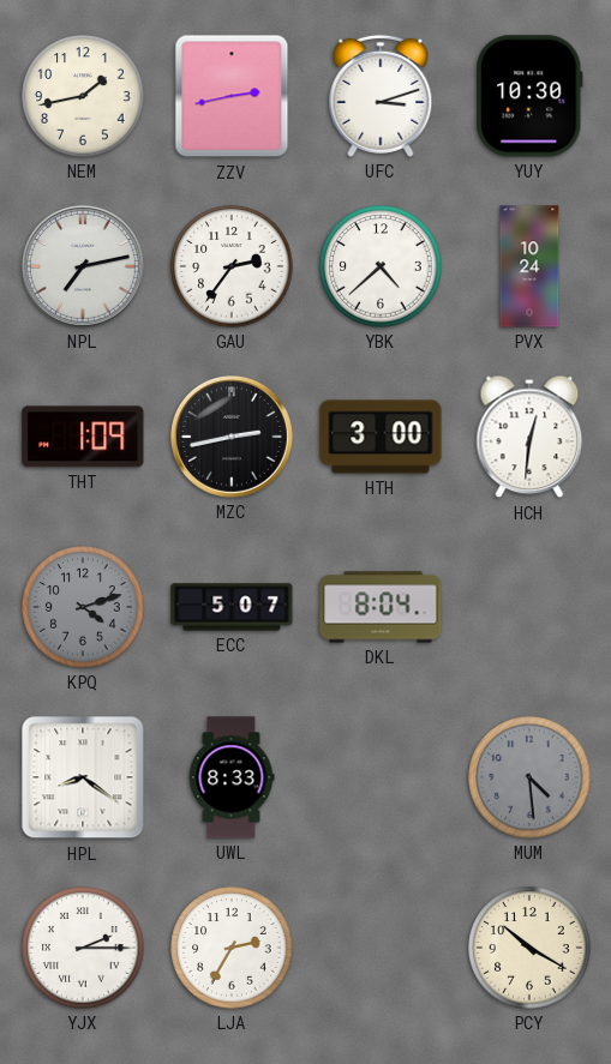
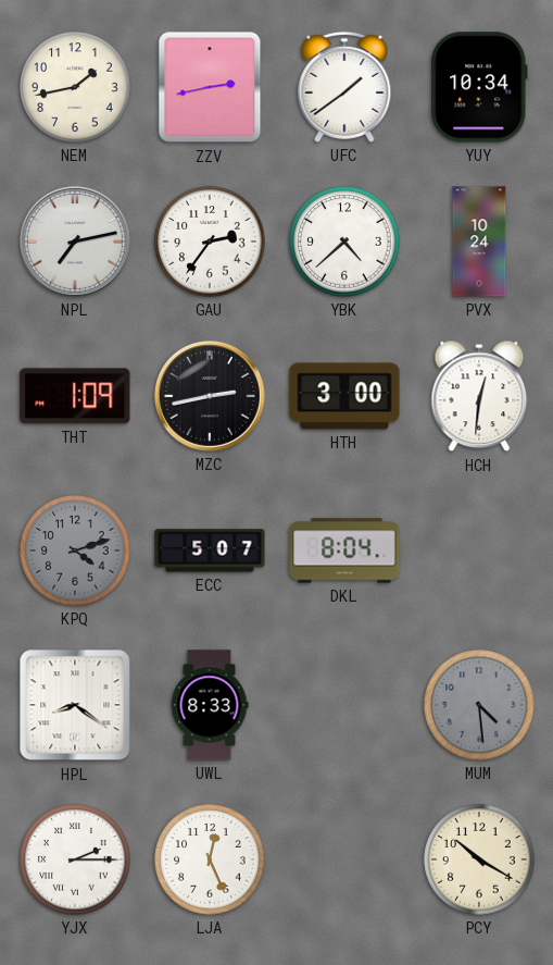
UFC: 3:12 -> 1:39
YUY: 10:30 -> 10:34
LJA: 2:35 -> 12:26
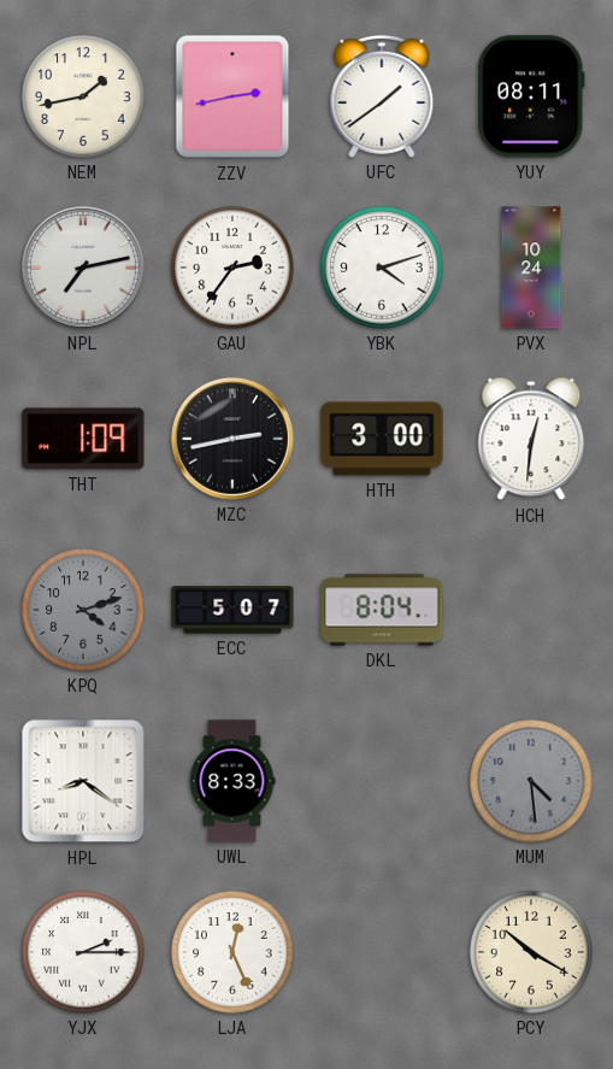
YUY: 10:34 -> 08:11
YBK: 4:38 -> 4:12
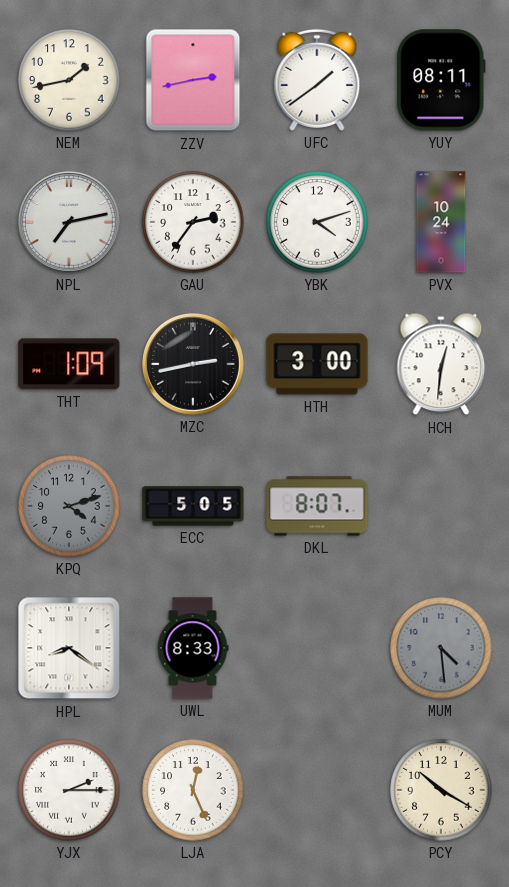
ECC: 5:07 -> 5:05
DKL: 8:04 -> 8:07
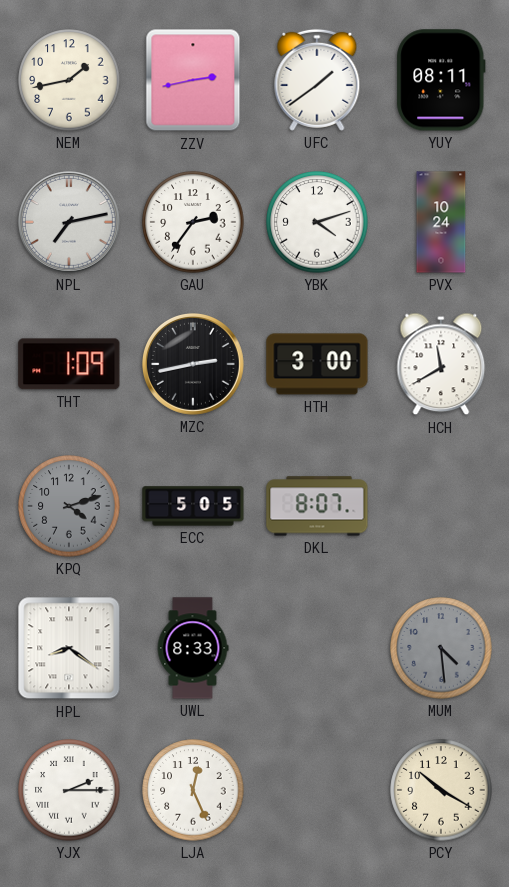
HCH: 12:31 -> 11:40
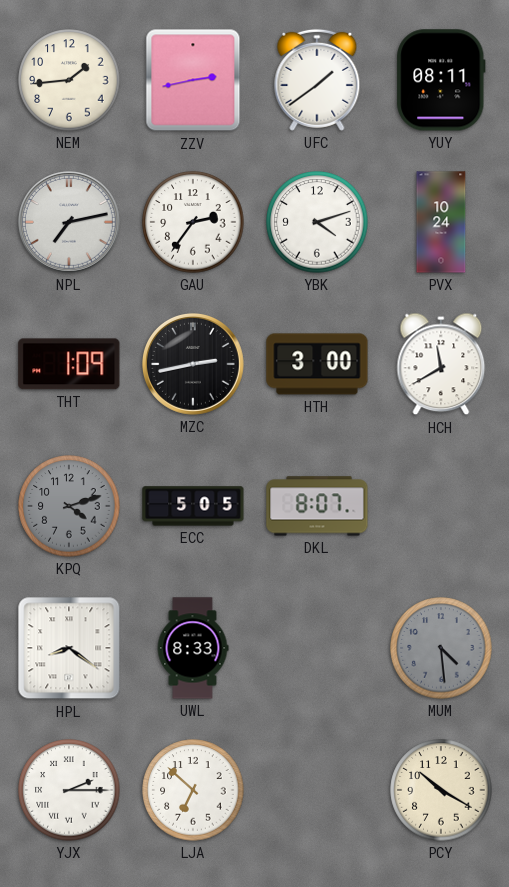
NEM: 1:43 -> 1:44
LJA: 12:26 -> 6:52
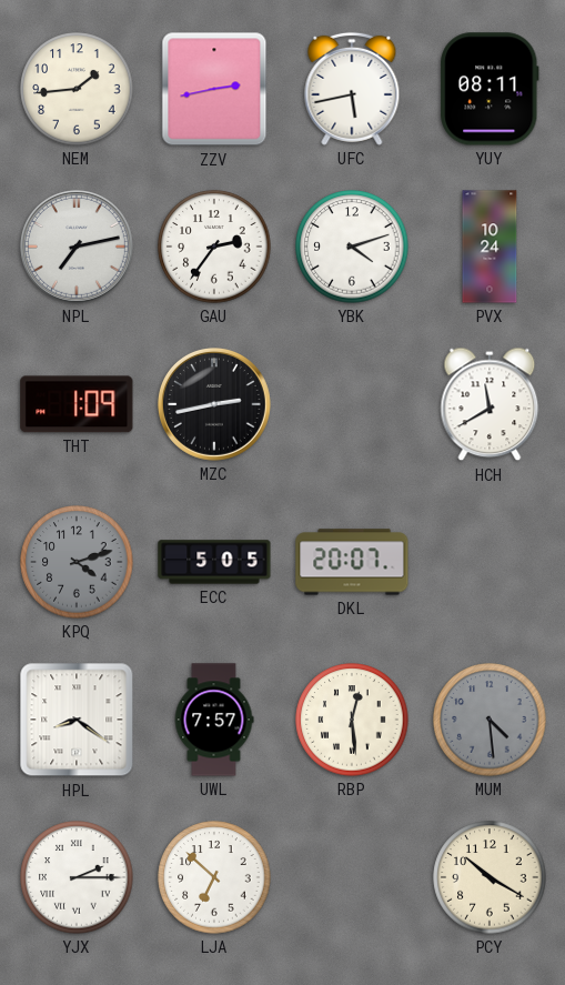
UFC: 1:39 -> 5:43
HTH: 3:00 -> none
DKL: 8:07 -> 20:07
UWL: 8:33 -> 7:57
RBP: none -> 12:29
